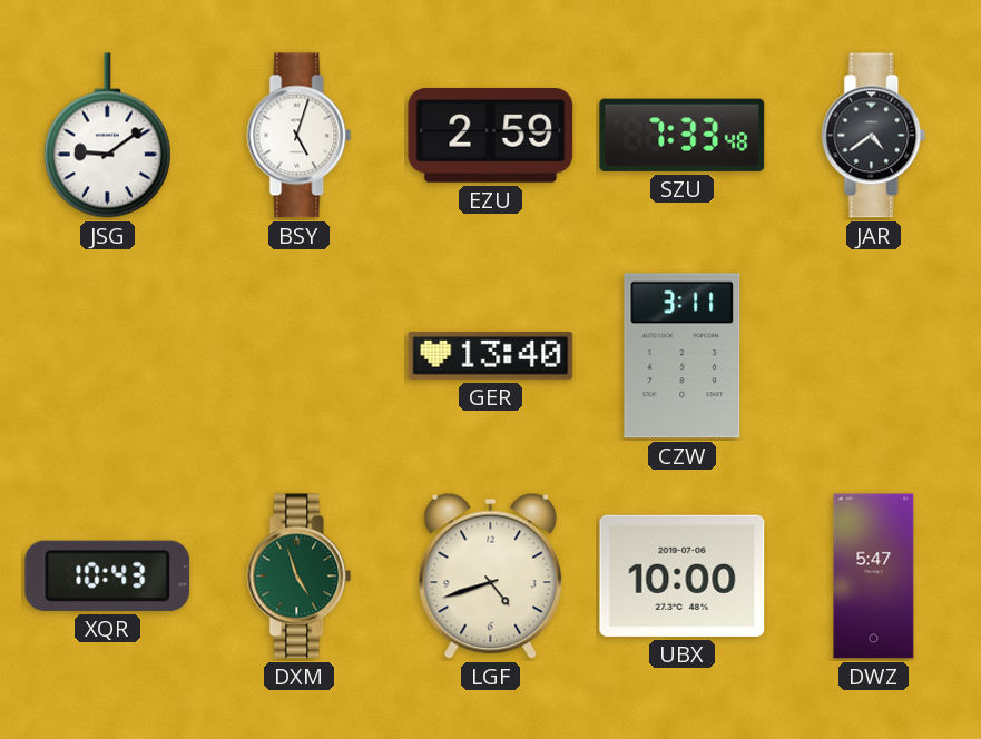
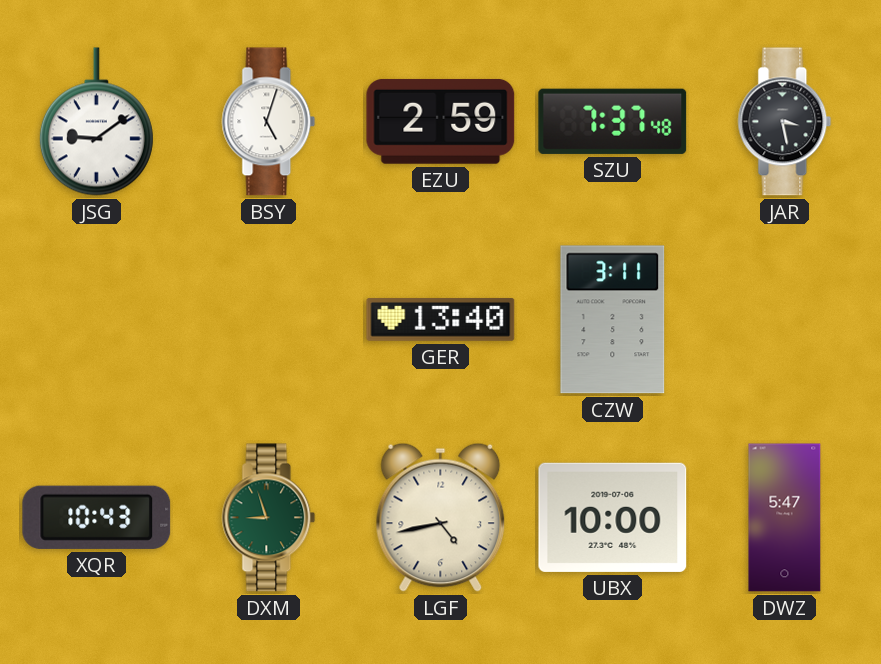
SZU: 7:33 -> 7:37
JAR: 4:39 -> 3:28
DXM: 4:57 -> 8:57
LGF: 4:42 -> 4:43
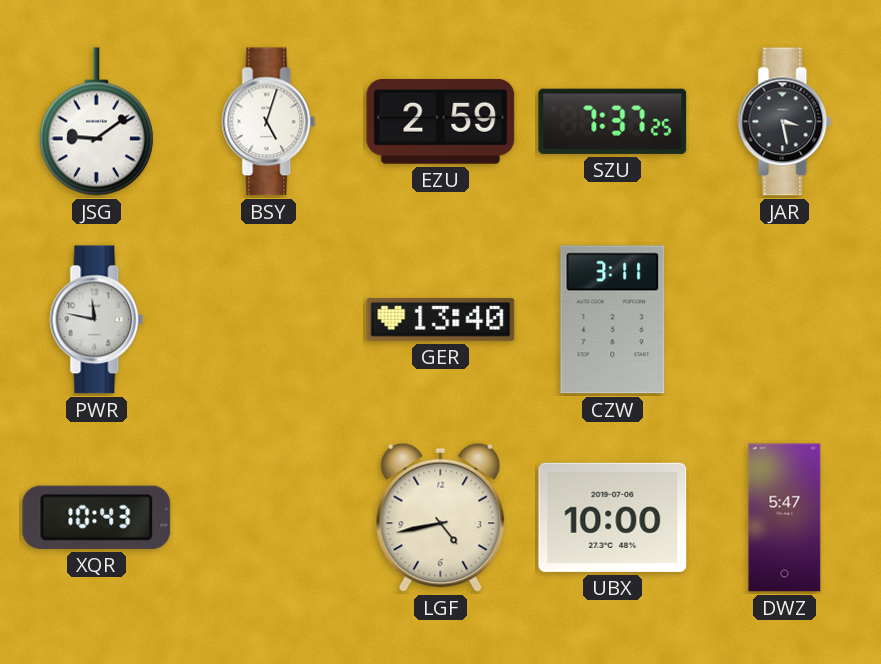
SZU: 7:37:48 -> 7:37:25
PWR: none -> 11:47
DXM: 8:57 -> none
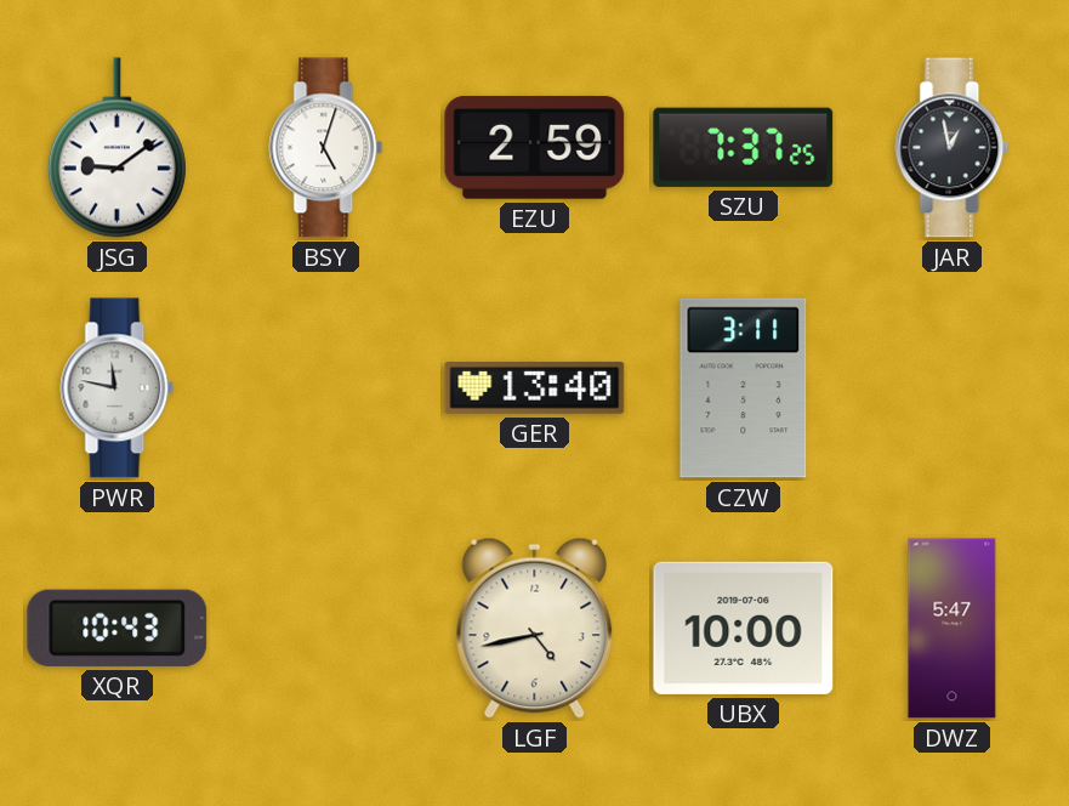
JAR: 3:28 -> 12:58
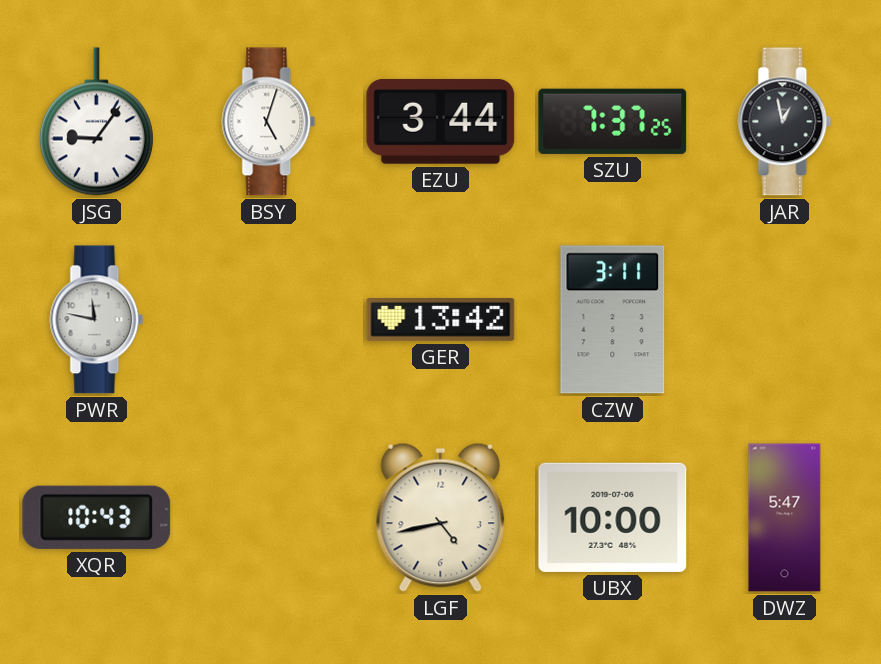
JSG: 9:09 -> 9:06
EZU: 2:59 -> 3:44
GER: 13:40 -> 13:42
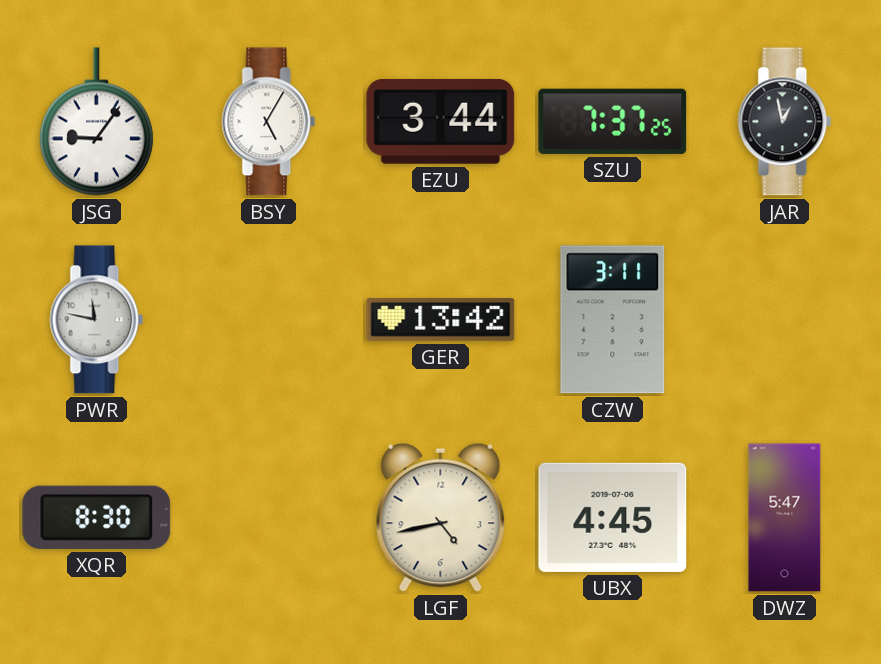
BSY: 5:03 -> 5:05
XQR: 10:43 -> 8:30
UBX: 10:00 -> 4:45
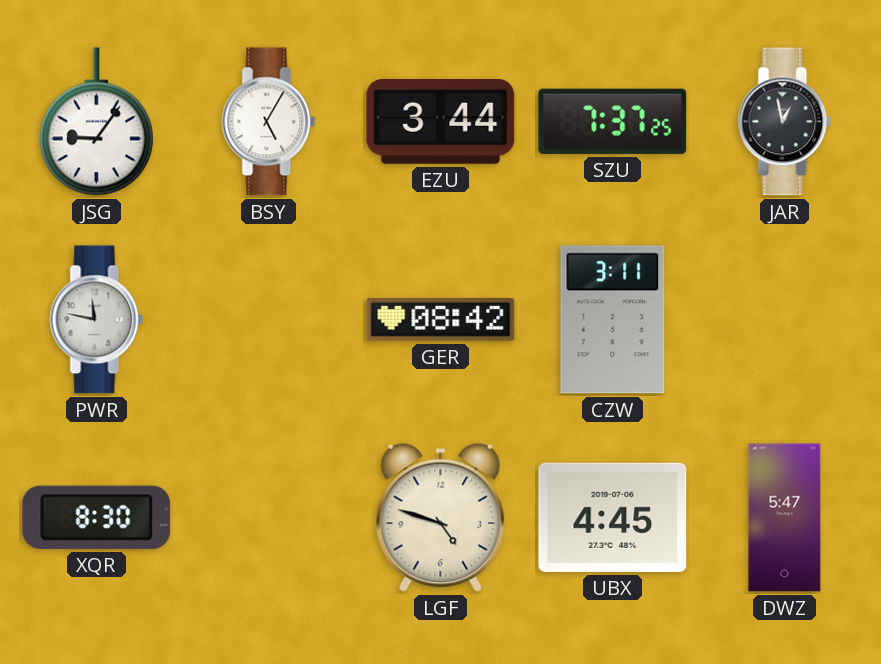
GER: 13:42 -> 08:42
LGF: 4:43 -> 4:48
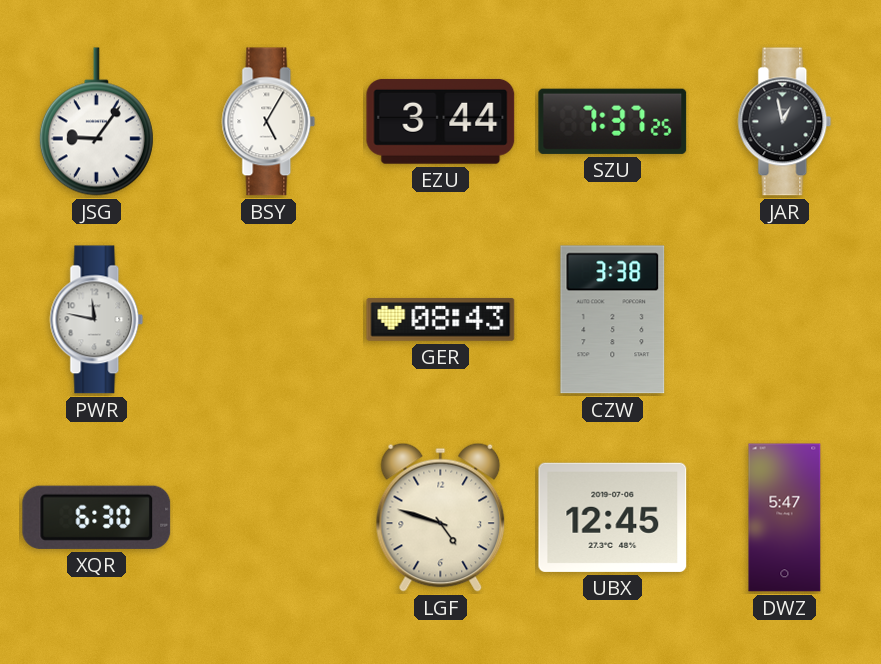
GER: 08:42 -> 08:43
CZW: 3:11 -> 3:38
XQR: 8:30 -> 6:30
UBX: 4:45 -> 12:45
